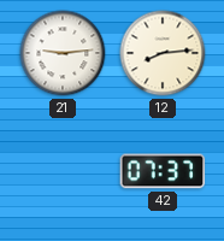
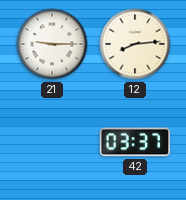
21: 9:14 -> 9:15
42: 07:37 -> 03:37
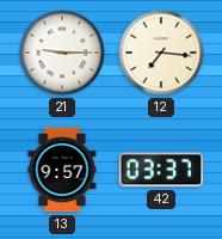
12: 8:14 -> 7:16
13: none -> 9:57
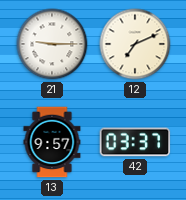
12: 7:16 -> 7:11
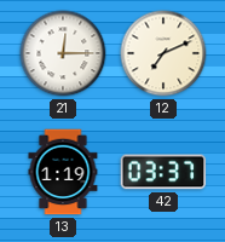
21: 9:15 -> 12:15
13: 9:57 -> 1:19
